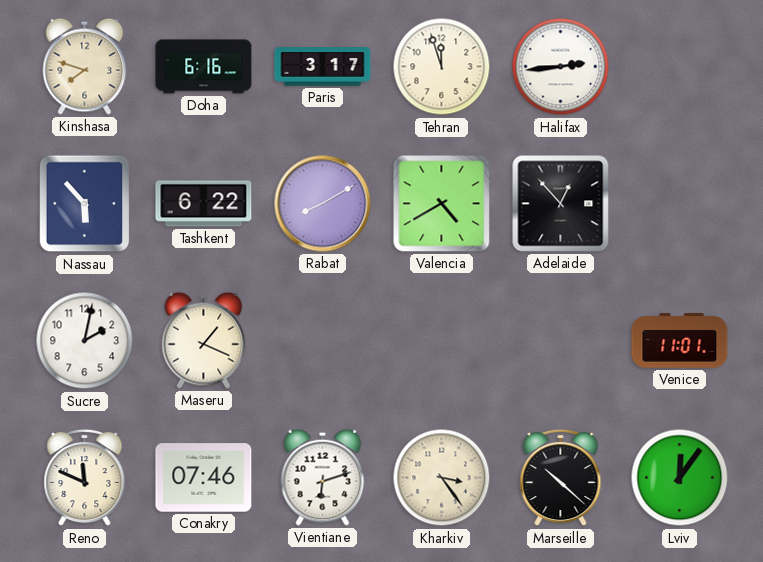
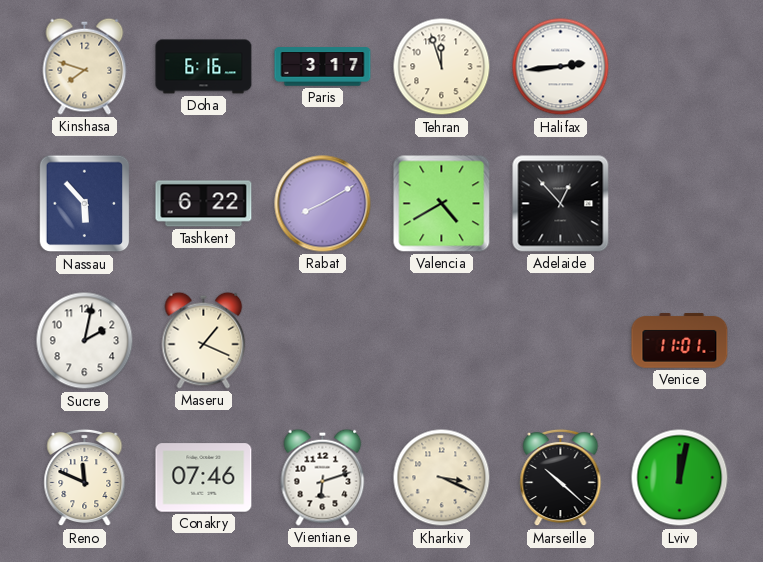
Kharkiv: 3:24 -> 3:19
Lviv: 12:06 -> 12:02
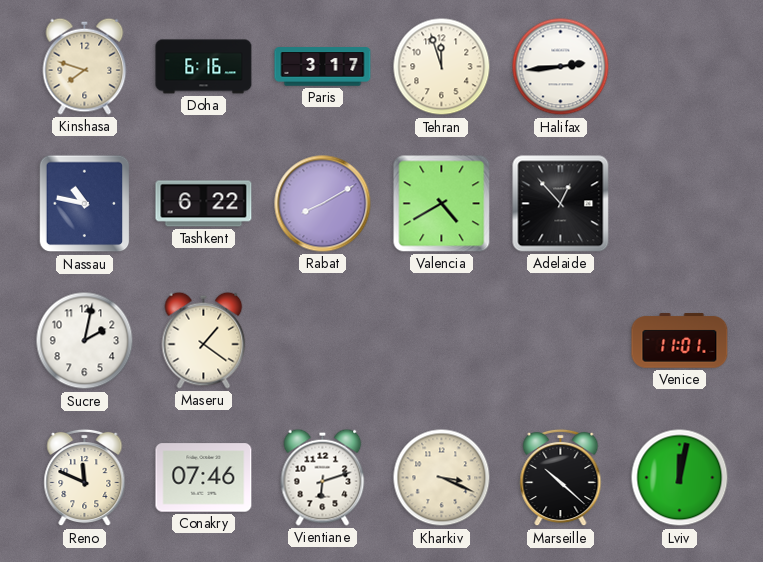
Nassau: 5:53 -> 10:47
Maseru: 1:19 -> 1:21
